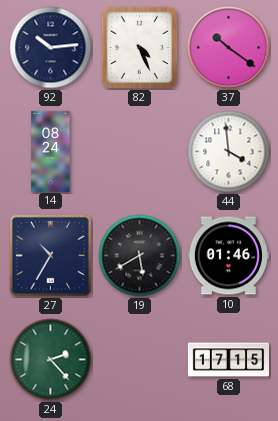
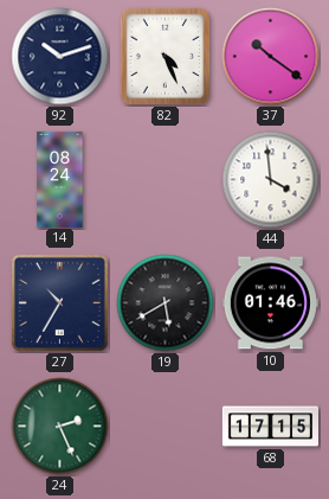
92: 10:14 -> 10:12
24: 2:23 -> 2:26
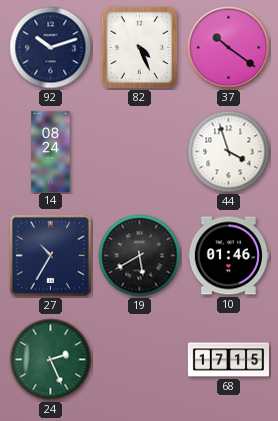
44: 3:59 -> 3:57
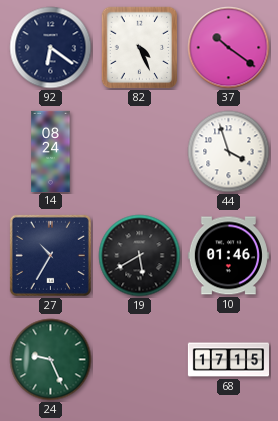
92: 10:12 -> 6:21
24: 2:26 -> 9:26
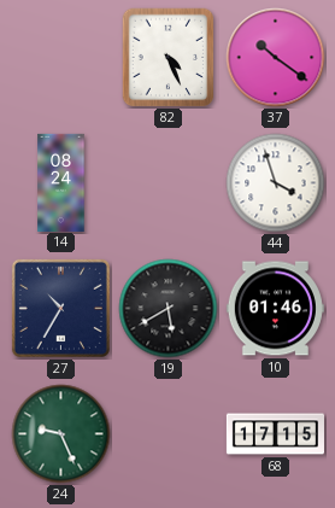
92: 6:21 -> none
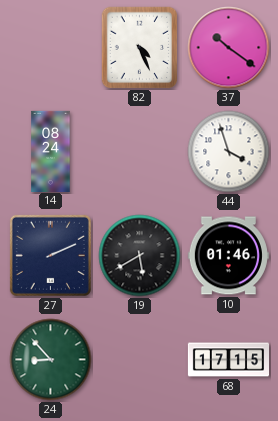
27: 10:35 -> 2:11
24: 9:26 -> 8:53
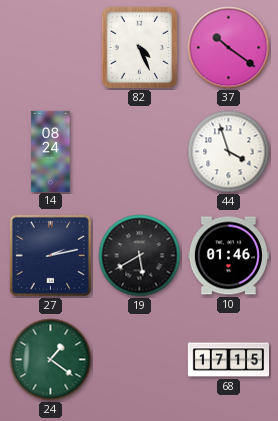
27: 2:11 -> 2:13
24: 8:53 -> 1:21
